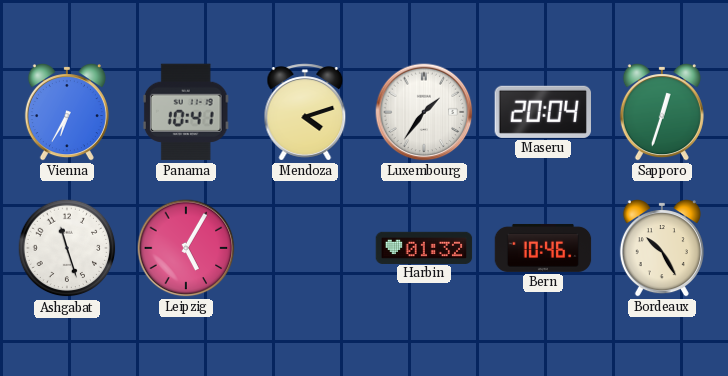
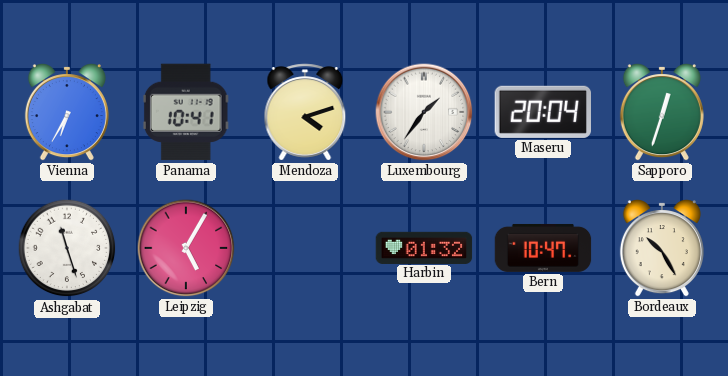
Bern: 10:46 -> 10:47
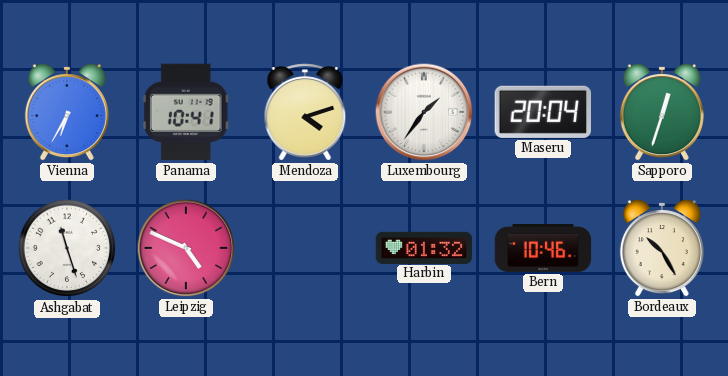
Leipzig: 5:05 -> 4:49
Bern: 10:47 -> 10:46
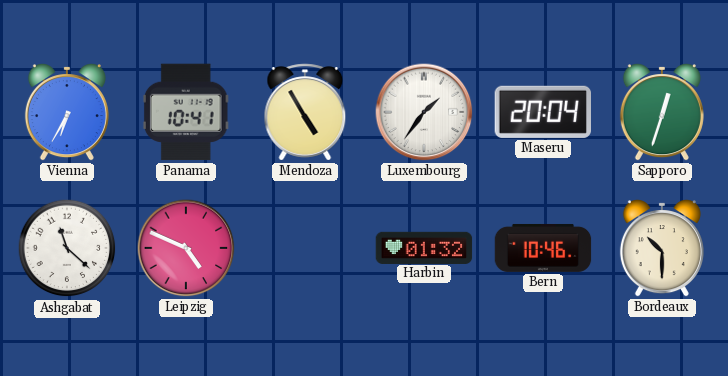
Mendoza: 4:12 -> 4:55
Ashgabat: 11:27 -> 11:22
Bordeaux: 10:25 -> 10:30
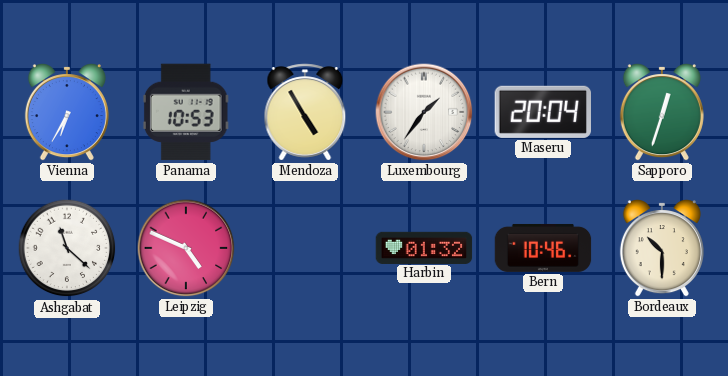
Panama: 10:41 -> 10:53
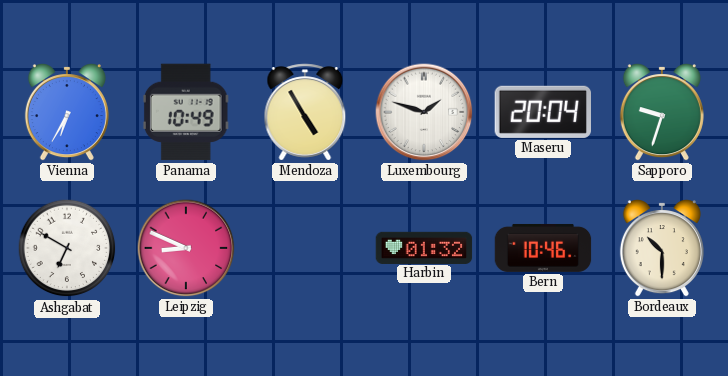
Panama: 10:53 -> 10:49
Luxembourg: 1:36 -> 1:48
Sapporo: 12:33 -> 9:33
Ashgabat: 11:22 -> 6:50
Leipzig: 4:49 -> 8:49
